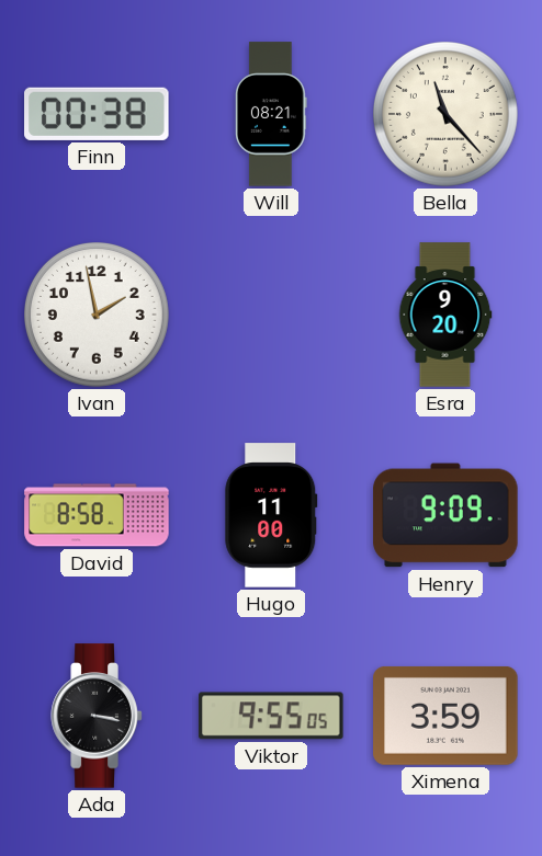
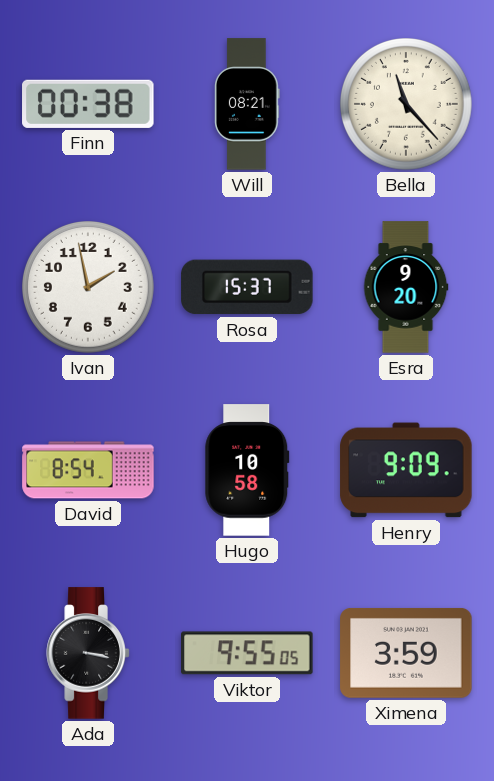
Rosa: none -> 15:37
David: 8:58 -> 8:54
Hugo: 11:00 -> 10:58
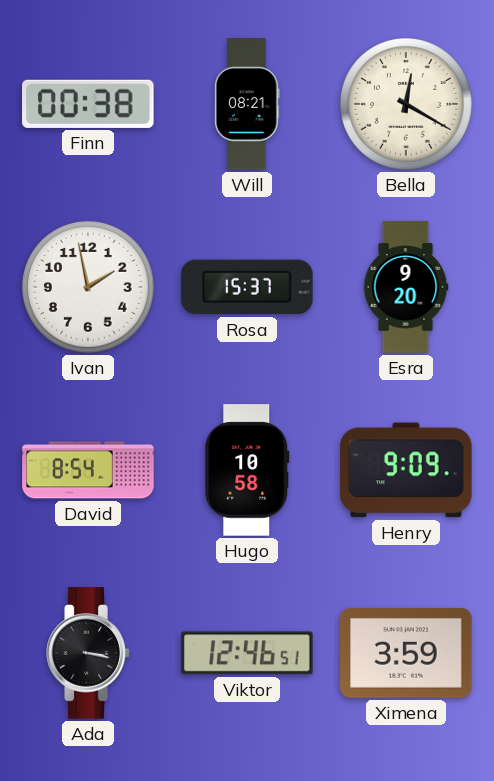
Bella: 11:23 -> 12:20
Viktor: 9:55 -> 12:46
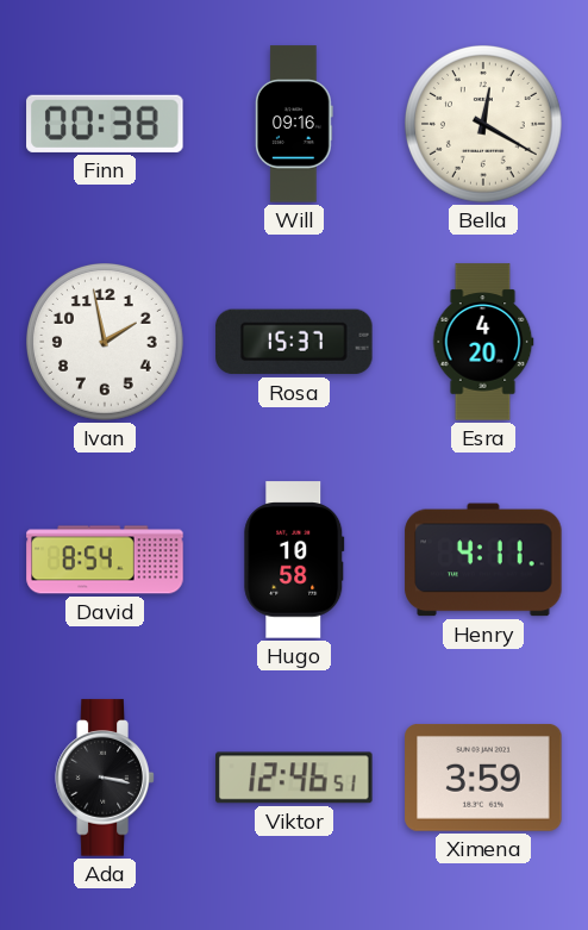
Will: 08:21 -> 09:16
Esra: 9:20 -> 4:20
Henry: 9:09 -> 4:11
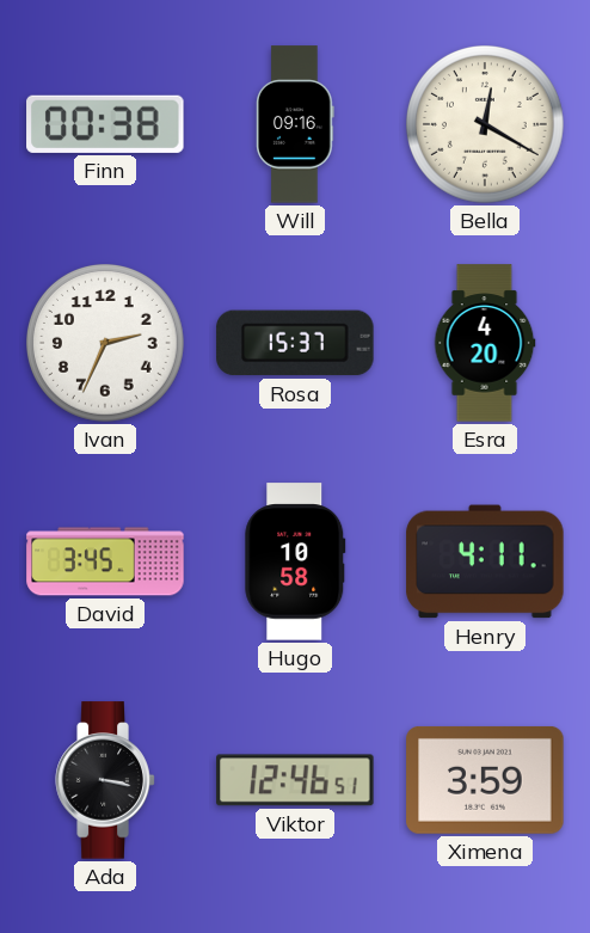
Ivan: 1:58 -> 2:34
David: 8:54 -> 3:45
